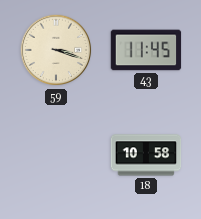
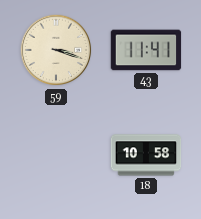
43: 11:45 -> 11:41
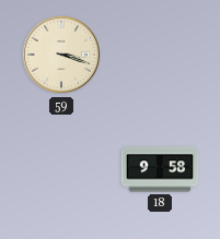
43: 11:41 -> none
18: 10:58 -> 9:58
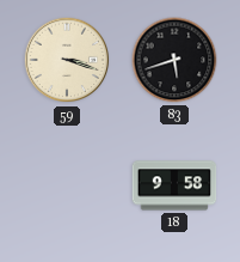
83: none -> 5:42
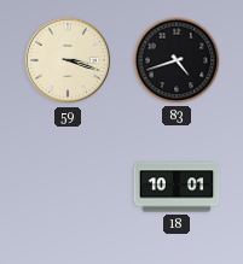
83: 5:42 -> 4:42
18: 9:58 -> 10:01
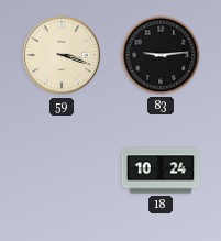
83: 4:42 -> 9:14
18: 10:01 -> 10:24
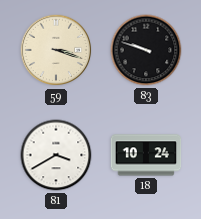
83: 9:14 -> 9:48
81: none -> 3:40
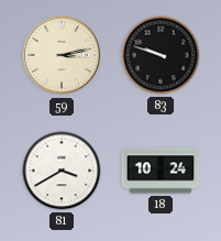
59: 3:18 -> 3:13
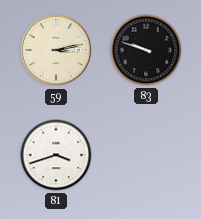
81: 3:40 -> 3:42
18: 10:24 -> none
